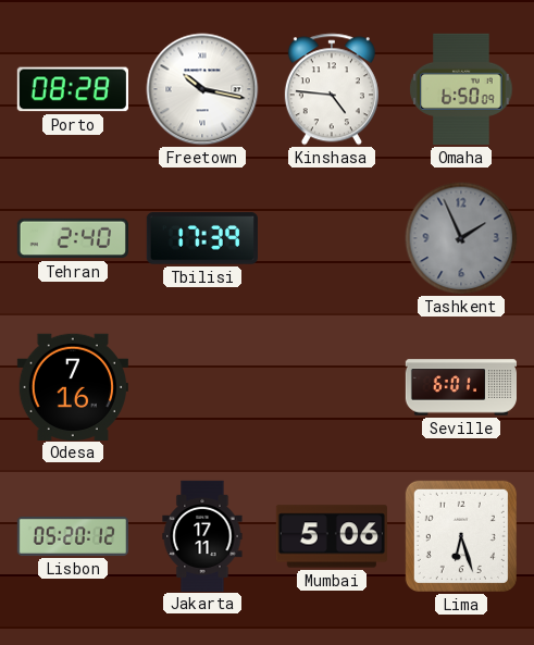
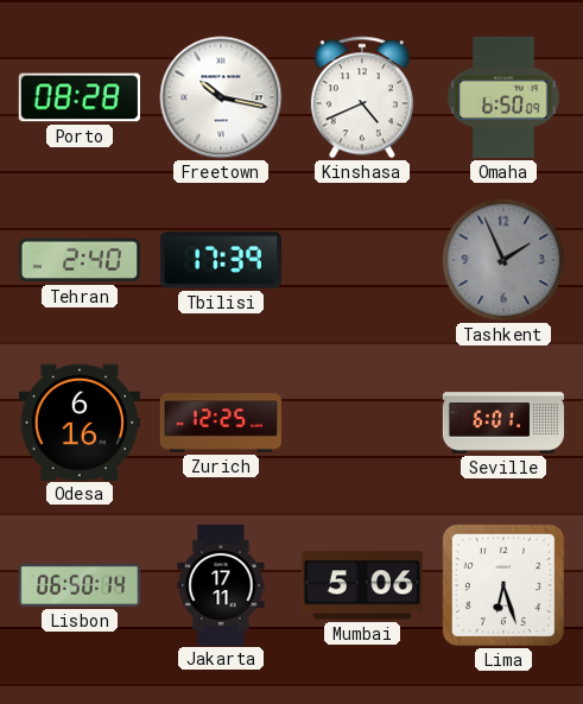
Kinshasa: 4:46 -> 4:41
Odesa: 7:16 -> 6:16
Zurich: none -> 12:25
Lisbon: 05:20 -> 06:50
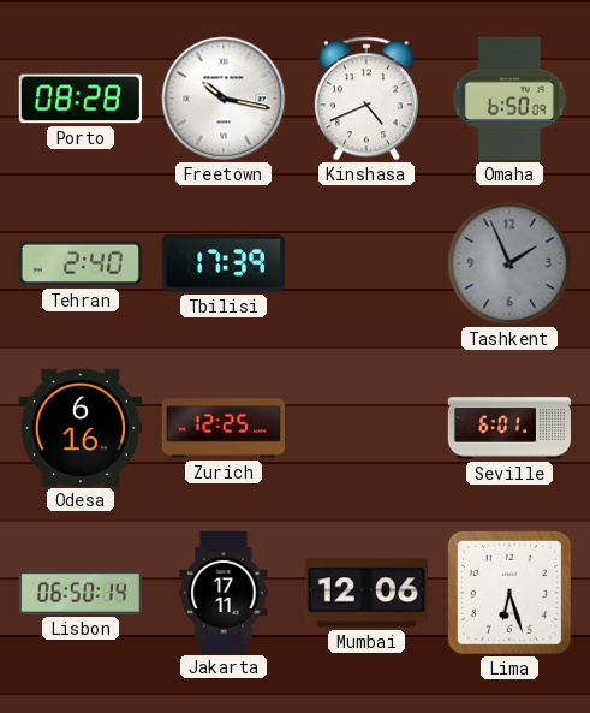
Mumbai: 5:06 -> 12:06
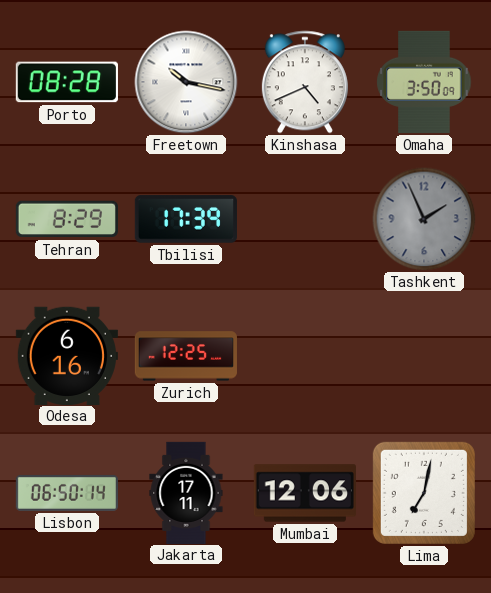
Omaha: 6:50 -> 3:50
Tehran: 2:40 -> 8:29
Seville: 6:01 -> none
Lima: 6:27 -> 7:02
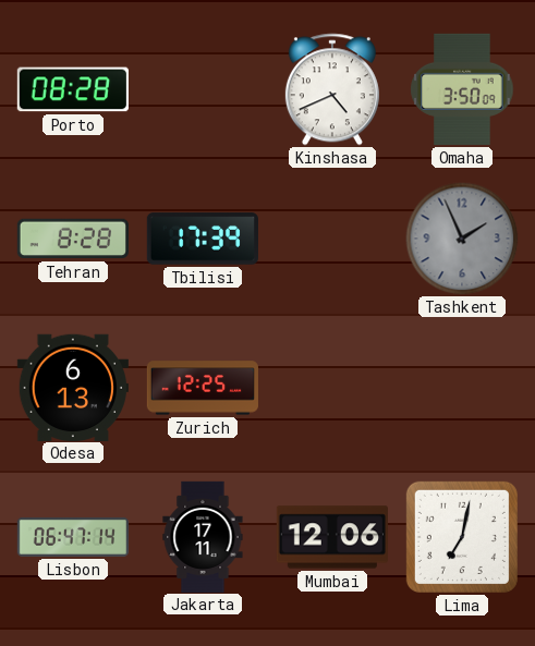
Freetown: 10:17 -> none
Tehran: 8:29 -> 8:28
Odesa: 6:16 -> 6:13
Lisbon: 06:50 -> 06:47
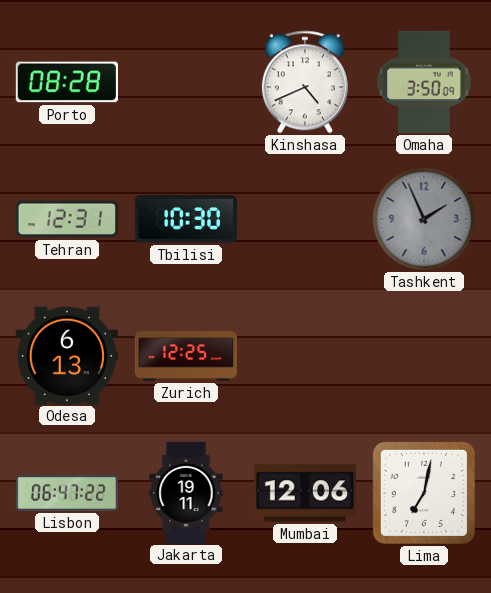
Tehran: 8:28 -> 12:31
Tbilisi: 17:39 -> 10:30
Lisbon: 06:47:14 -> 06:47:22
Jakarta: 17:11 -> 19:11
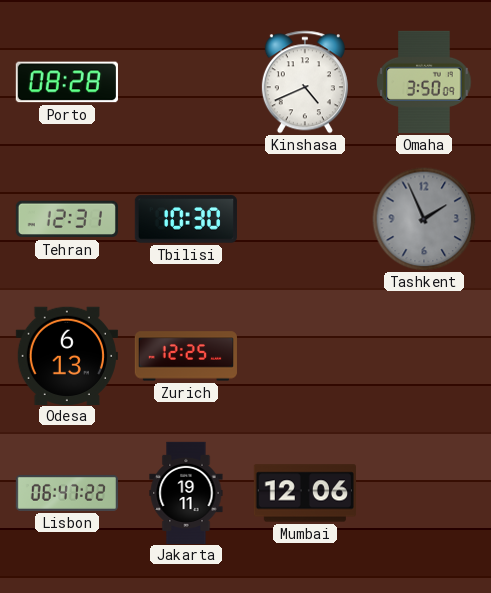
Lima: 7:02 -> none
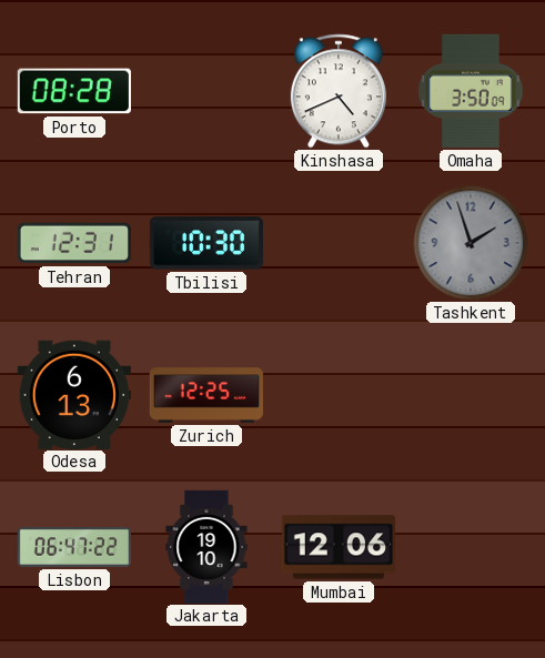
Tashkent: 1:56 -> 1:57
Jakarta: 19:11 -> 19:10
